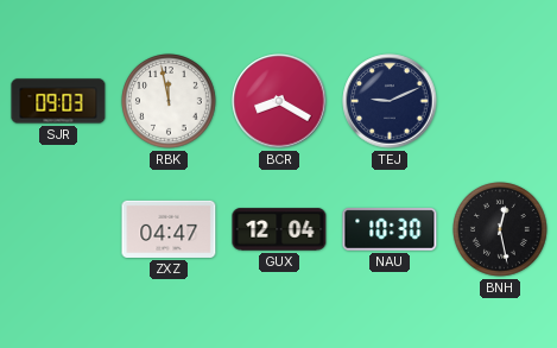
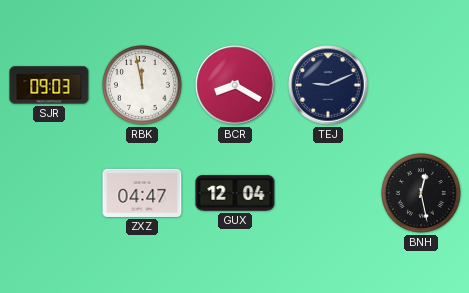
NAU: 10:30 -> none
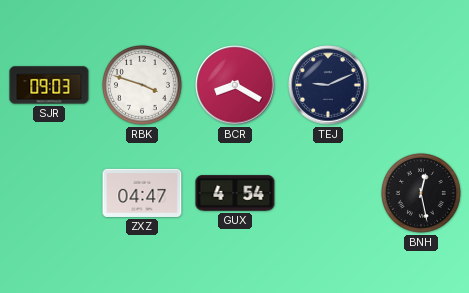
RBK: 11:58 -> 3:48
GUX: 12:04 -> 4:54
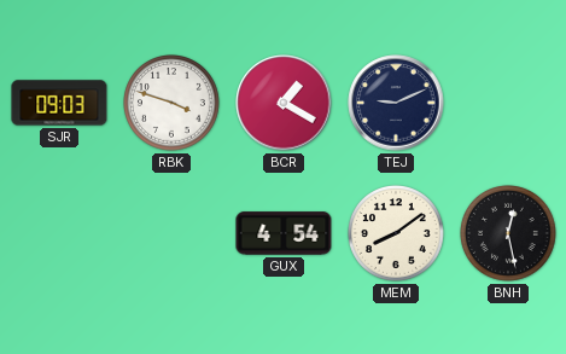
BCR: 8:20 -> 1:20
ZXZ: 04:47 -> none
MEM: none -> 8:09
